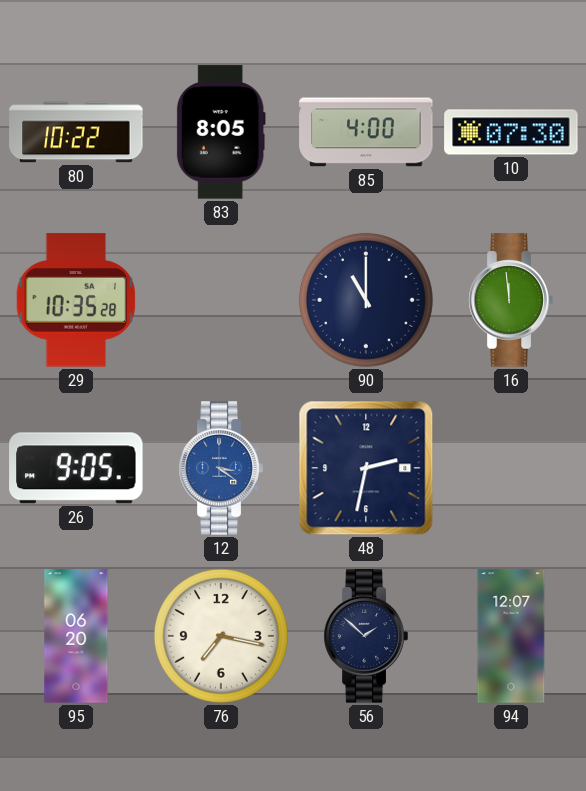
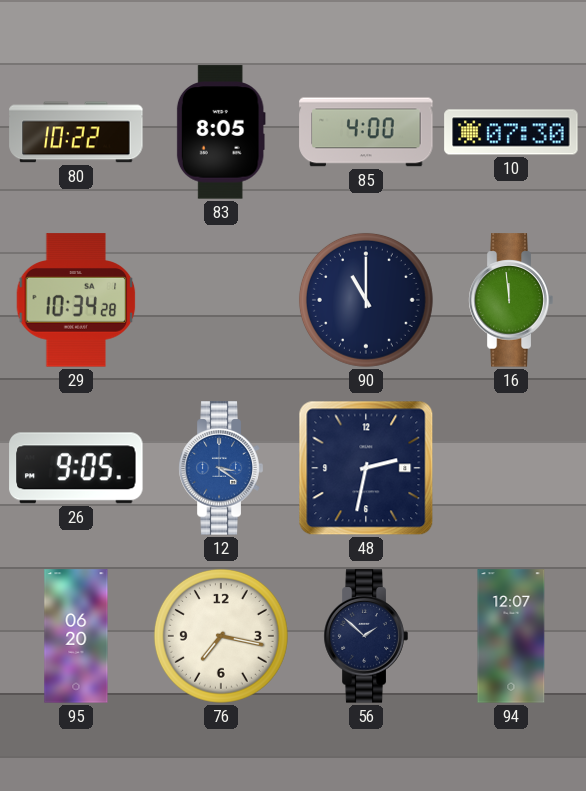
29: 10:35 -> 10:34
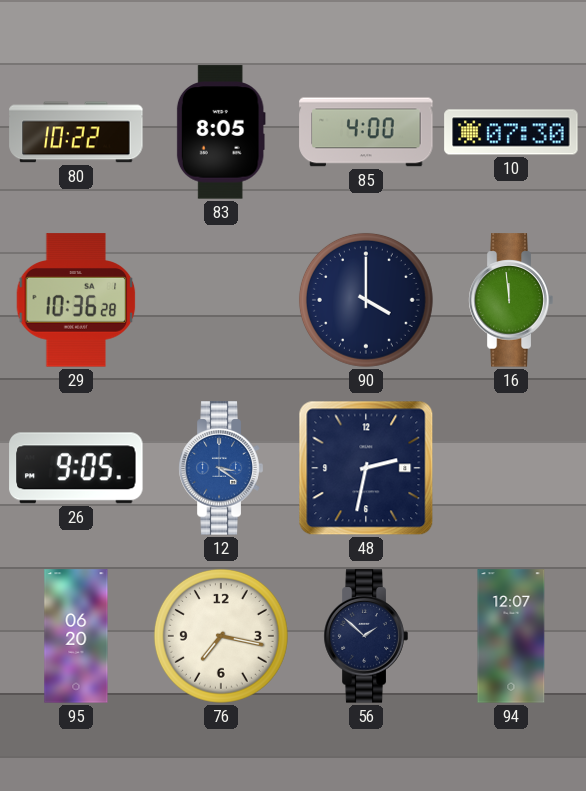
29: 10:34 -> 10:36
90: 11:00 -> 4:00
